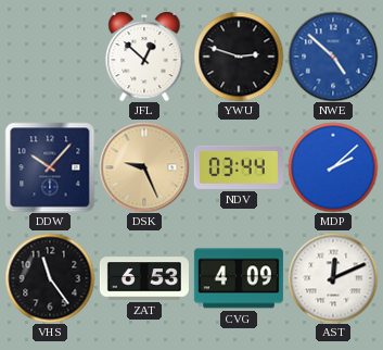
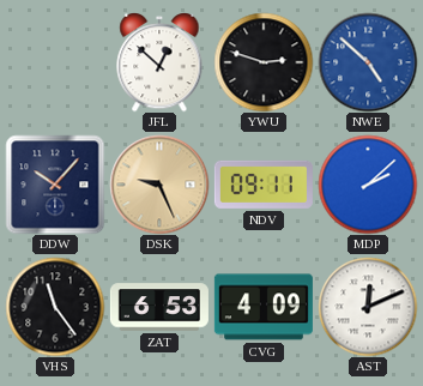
NDV: 03:44 -> 09:11
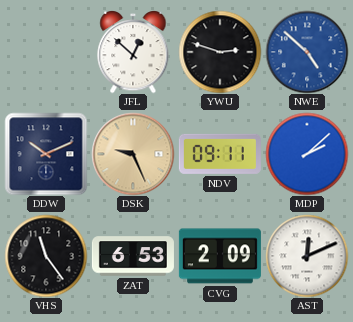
DDW: 10:07 -> 10:11
CVG: 4:09 -> 2:09
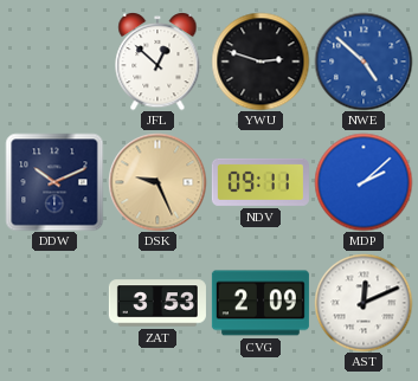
VHS: 11:24 -> none
ZAT: 6:53 -> 3:53
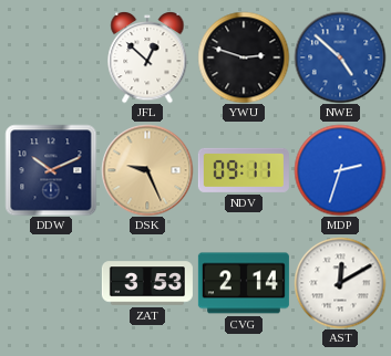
MDP: 2:08 -> 2:33
CVG: 2:09 -> 2:14
AST: 12:11 -> 12:10
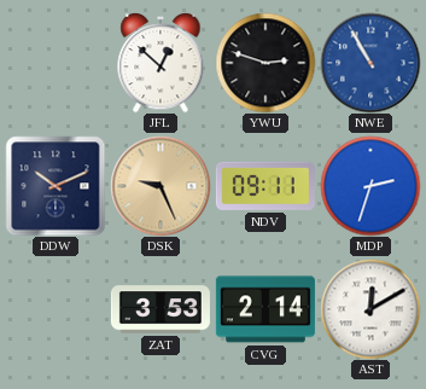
NWE: 4:52 -> 10:55
